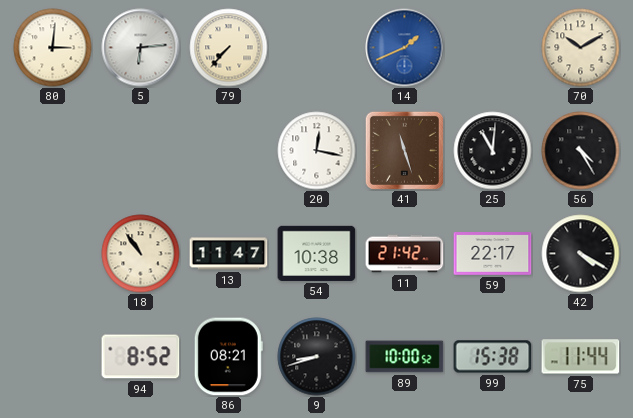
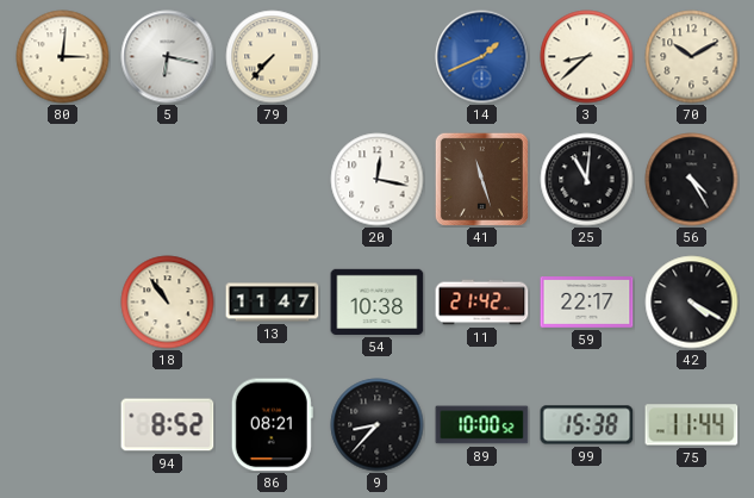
5: 6:14 -> 6:17
3: none -> 8:38
9: 8:42 -> 8:37
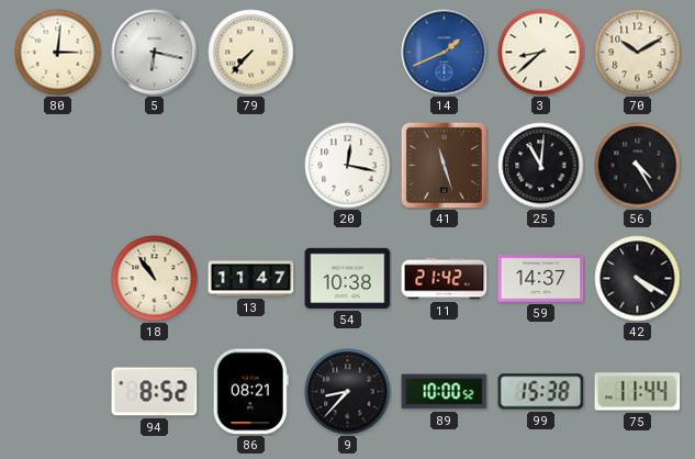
59: 22:17 -> 14:37
